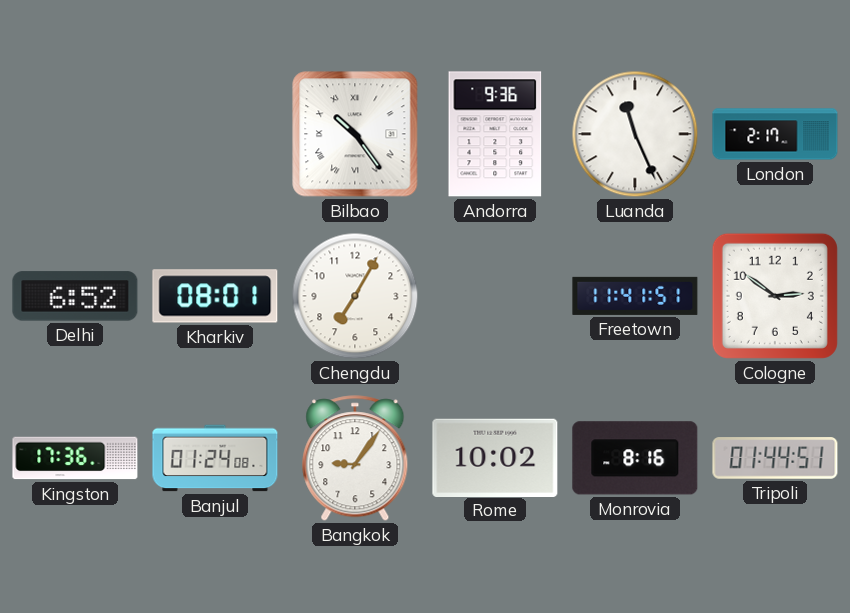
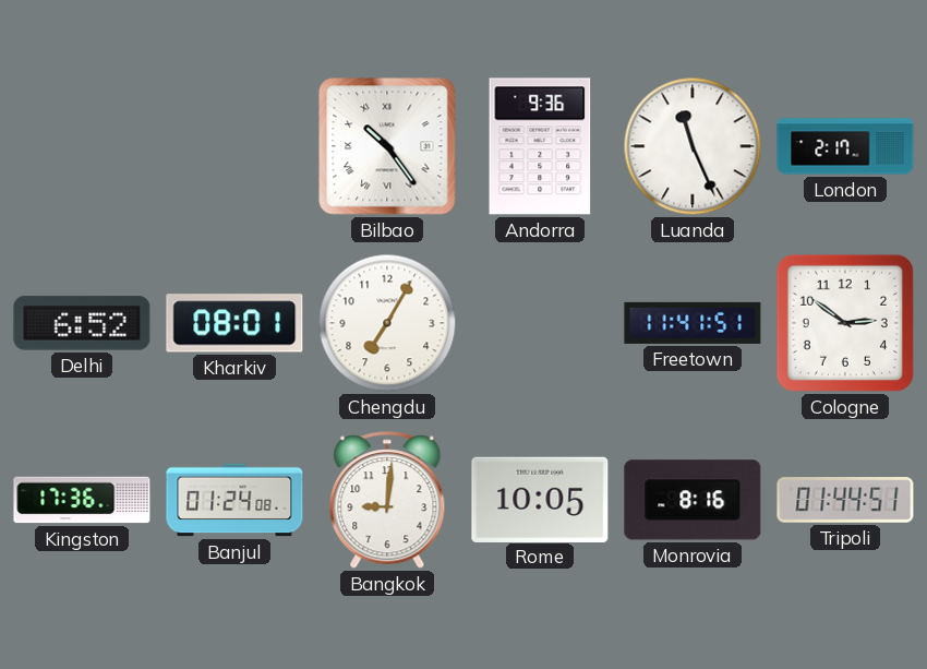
Bangkok: 9:06 -> 9:01
Rome: 10:02 -> 10:05
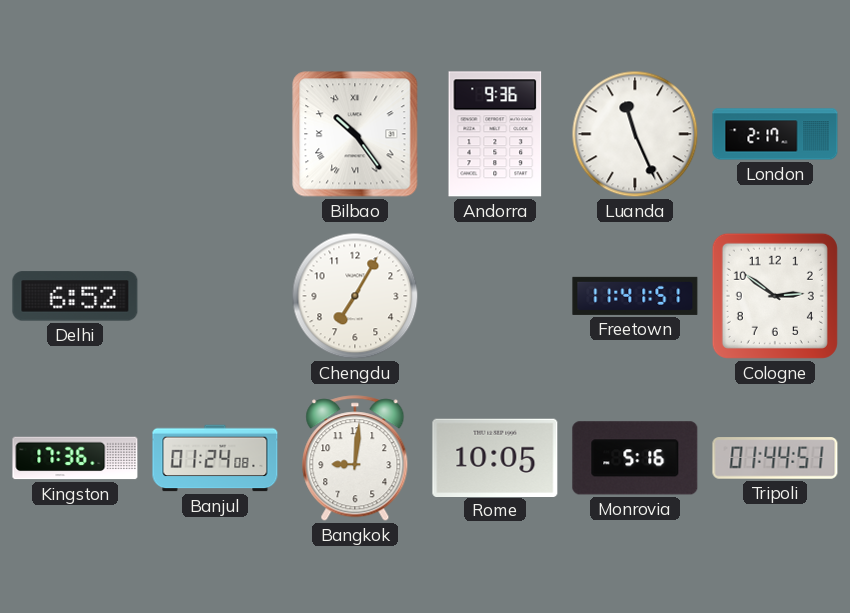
Kharkiv: 08:01 -> none
Monrovia: 8:16 -> 5:16
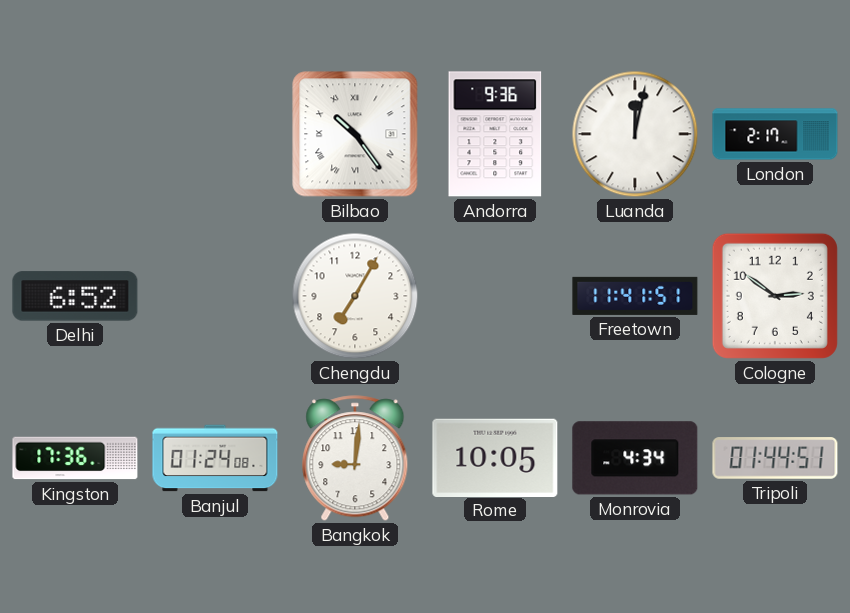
Luanda: 11:26 -> 12:02
Monrovia: 5:16 -> 4:34
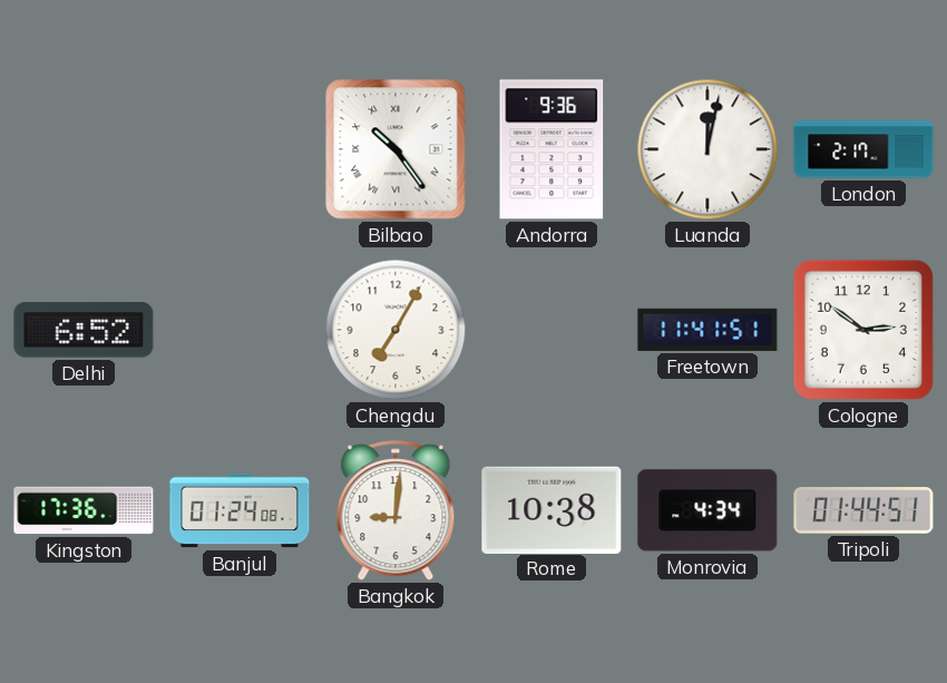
Rome: 10:05 -> 10:38
